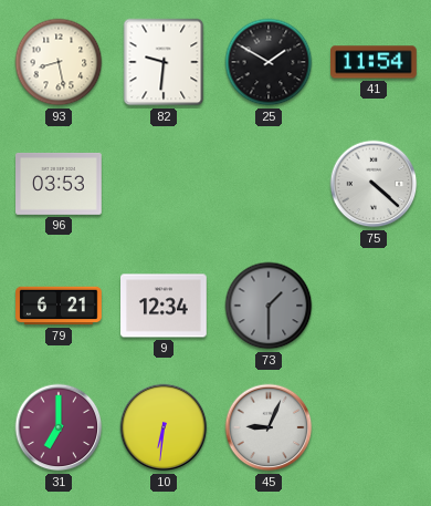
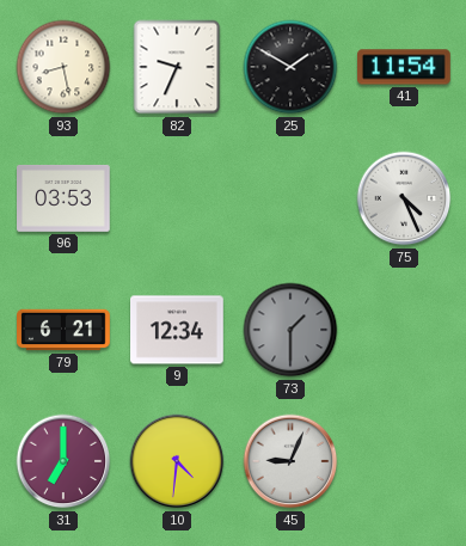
82: 9:31 -> 9:34
75: 4:22 -> 4:26
10: 6:31 -> 4:31
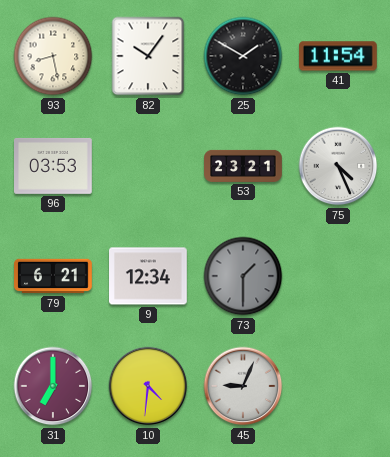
82: 9:34 -> 10:06
53: none -> 23:21
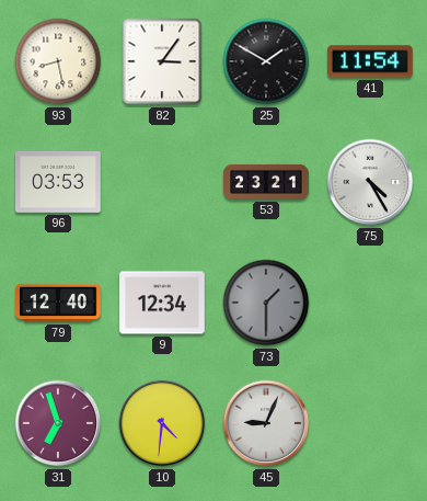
82: 10:06 -> 3:06
75: 4:26 -> 4:25
79: 6:21 -> 12:40
31: 7:00 -> 6:57
